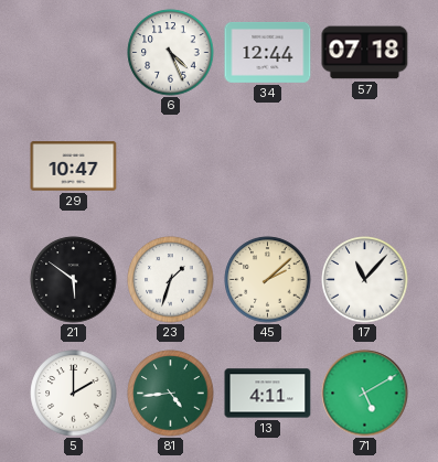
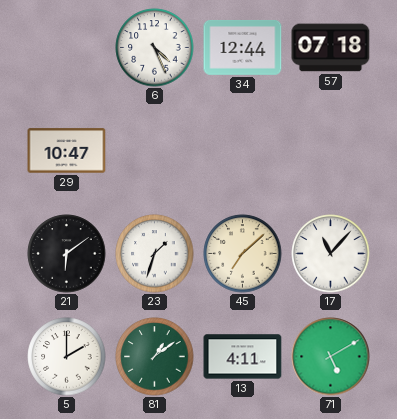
21: 5:51 -> 6:09
45: 2:08 -> 7:08
81: 4:44 -> 1:09
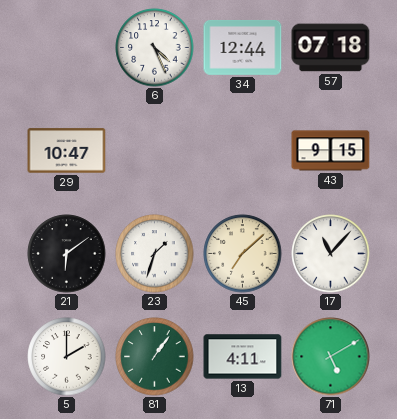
43: none -> 9:15
81: 1:09 -> 1:06
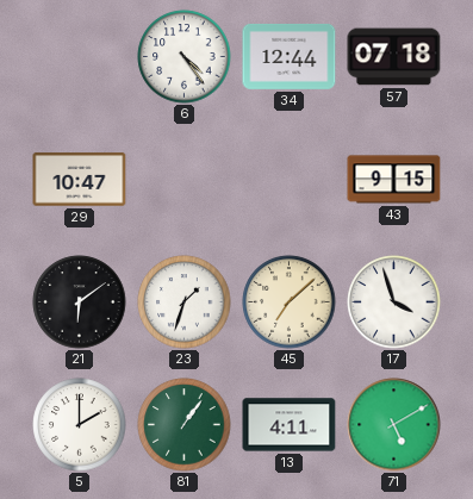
6: 4:26 -> 4:24
17: 11:07 -> 3:57
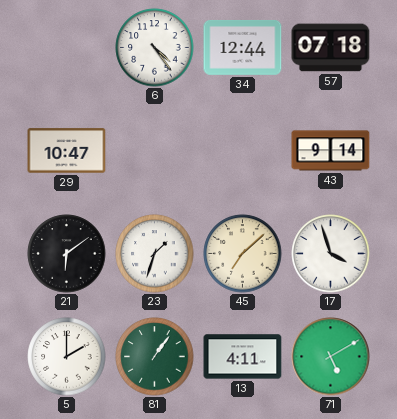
43: 9:15 -> 9:14
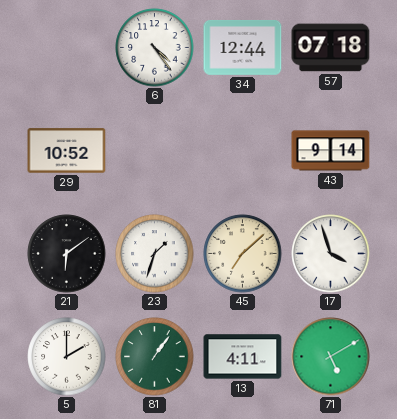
29: 10:47 -> 10:52
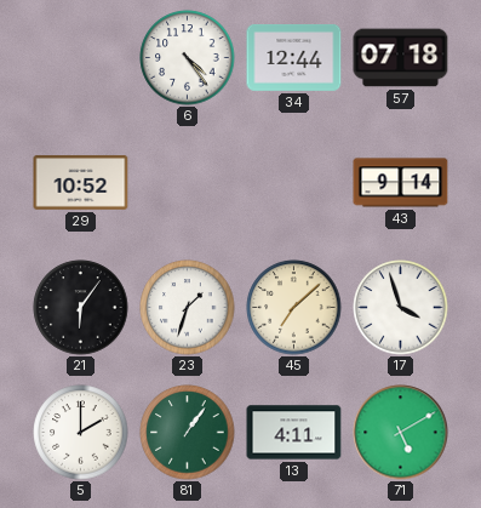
21: 6:09 -> 6:06
